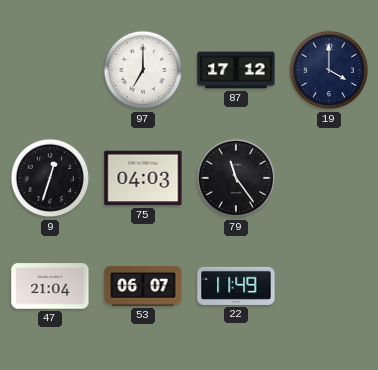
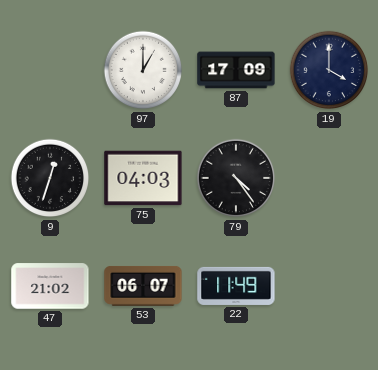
97: 7:00 -> 1:00
87: 17:12 -> 17:09
79: 11:24 -> 4:24
47: 21:04 -> 21:02
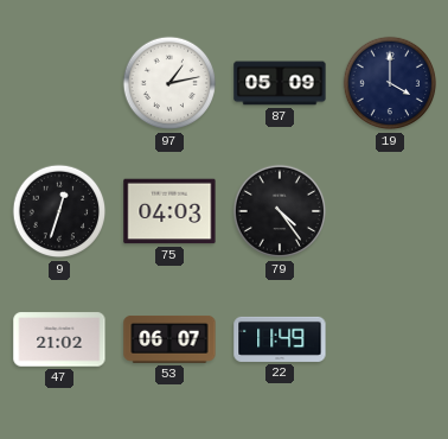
97: 1:00 -> 1:13
87: 17:09 -> 05:09
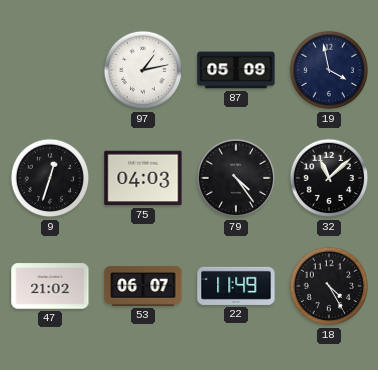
19: 4:00 -> 3:58
32: none -> 11:08
18: none -> 4:25
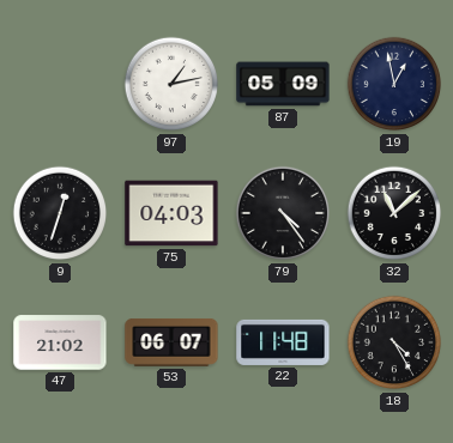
19: 3:58 -> 12:58
22: 11:49 -> 11:48
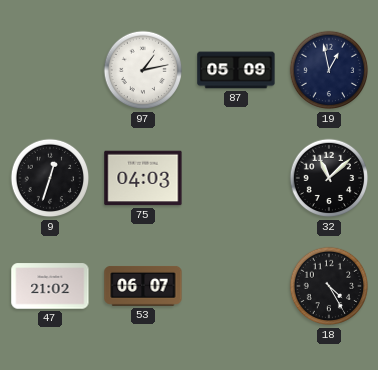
79: 4:24 -> none
22: 11:48 -> none
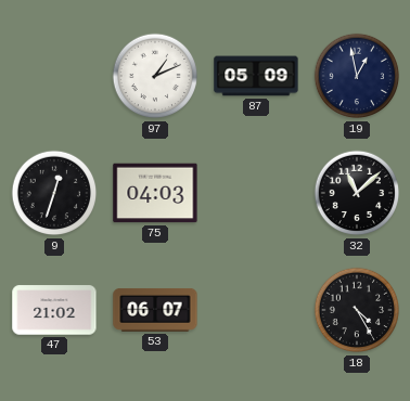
97: 1:13 -> 1:11
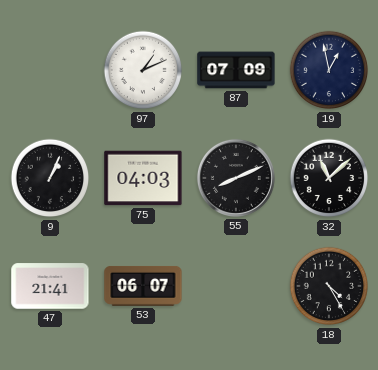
87: 05:09 -> 07:09
9: 12:33 -> 1:04
55: none -> 8:11
47: 21:02 -> 21:41
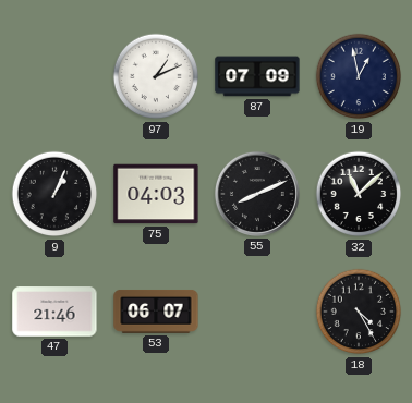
47: 21:41 -> 21:46
